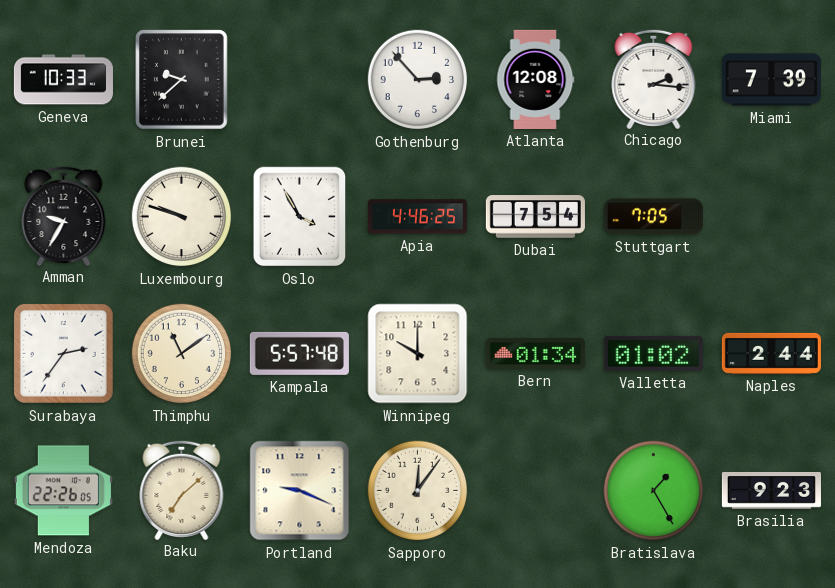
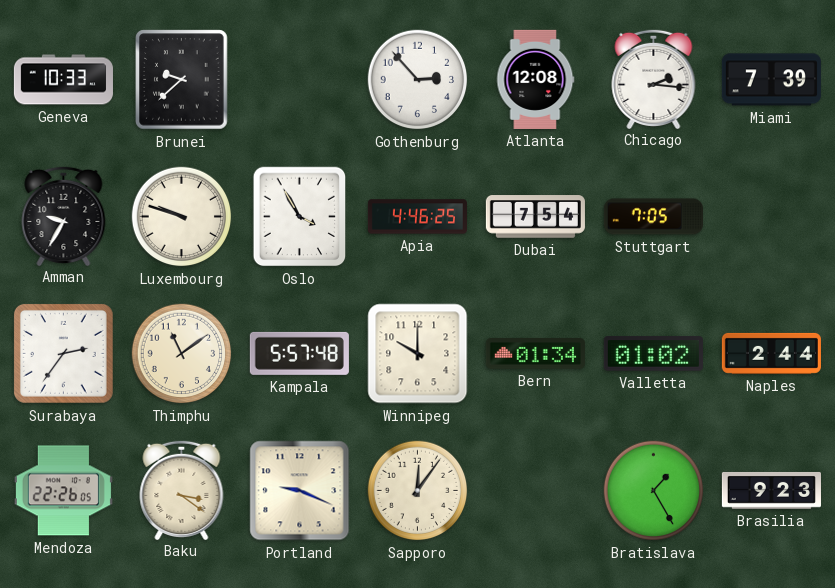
Baku: 7:08 -> 3:21
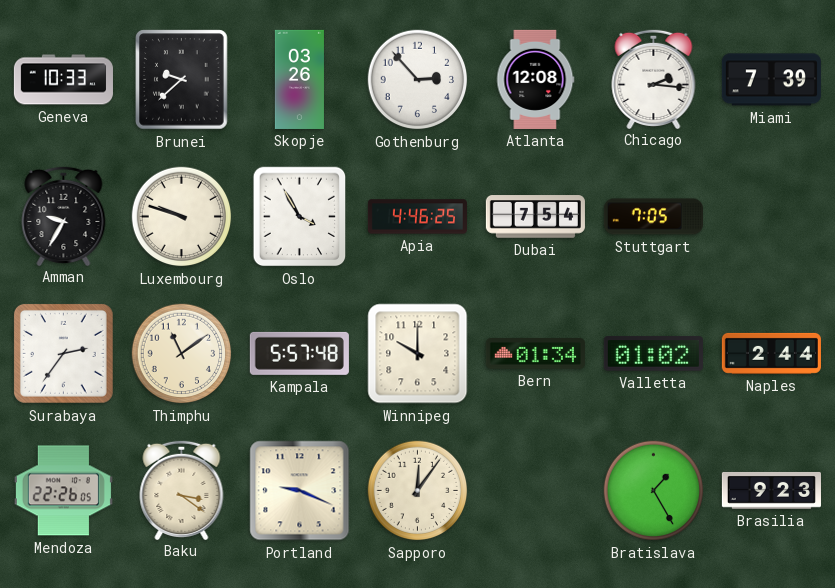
Skopje: none -> 03:26
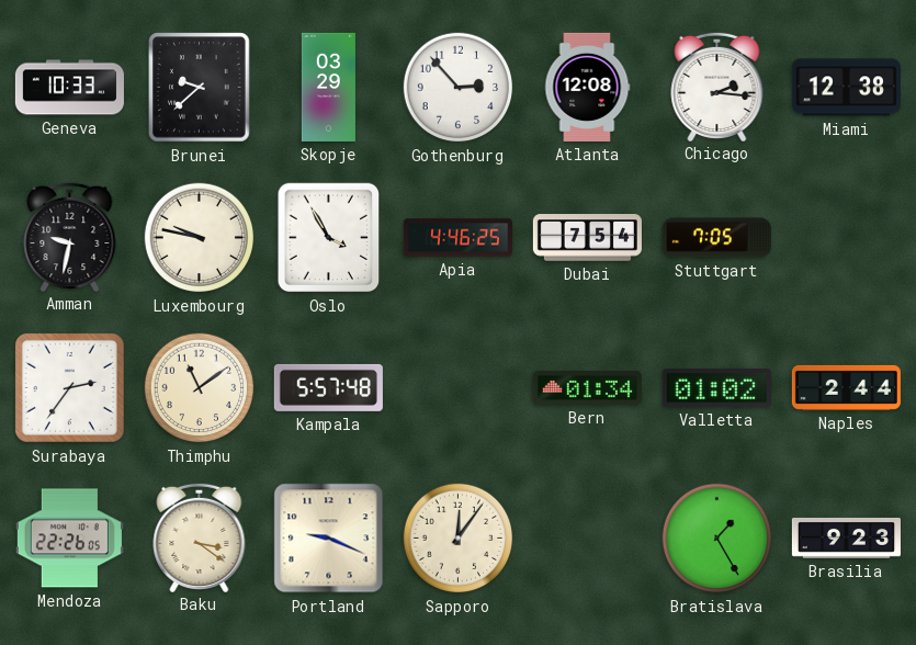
Skopje: 03:26 -> 03:29
Miami: 7:39 -> 12:38
Amman: 9:35 -> 9:32
Luxembourg: 9:48 -> 9:47
Winnipeg: 10:00 -> none
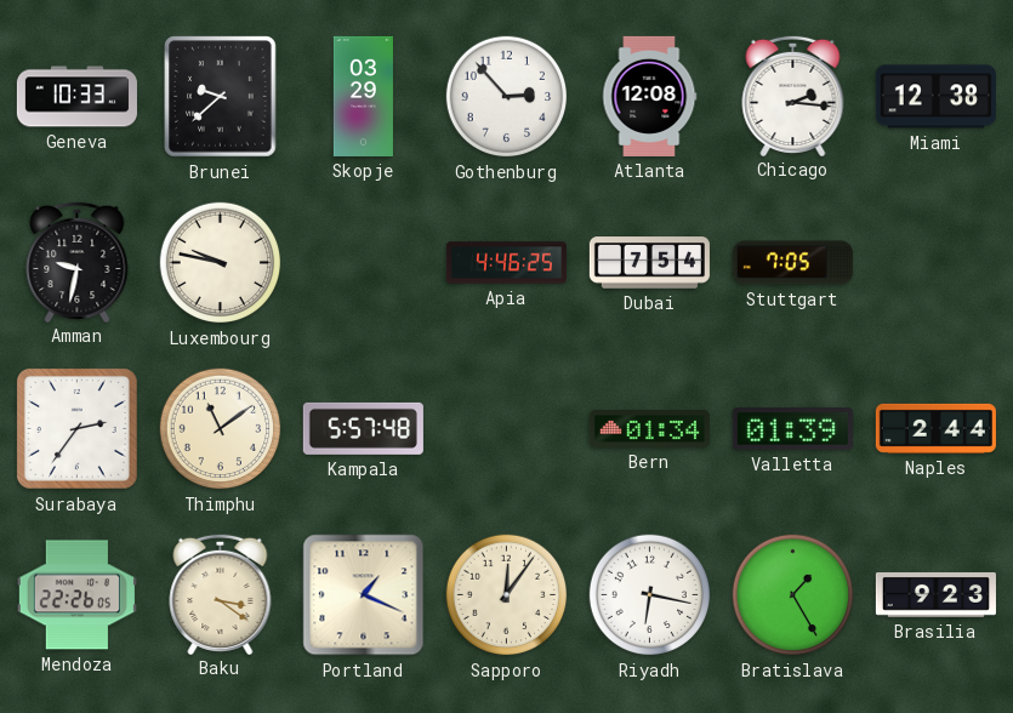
Oslo: 3:55 -> none
Valletta: 01:02 -> 01:39
Portland: 9:19 -> 1:19
Riyadh: none -> 6:17
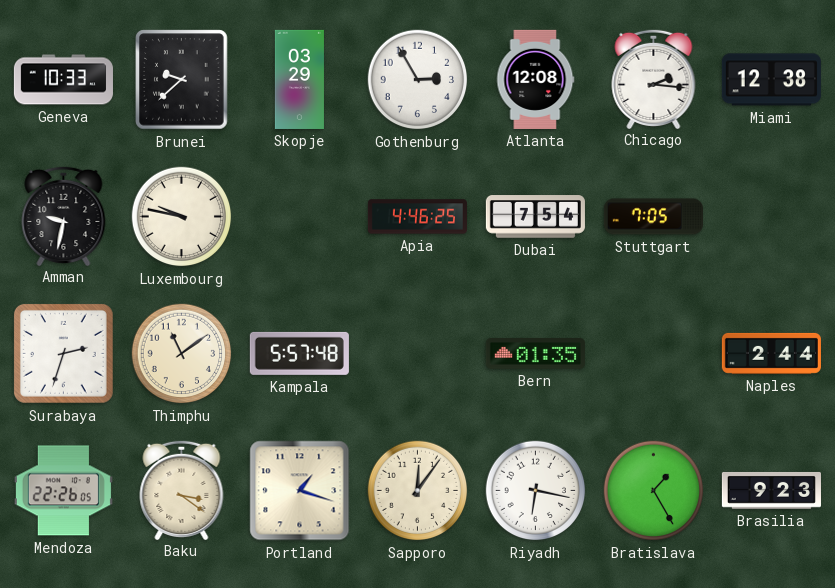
Gothenburg: 2:53 -> 2:55
Surabaya: 2:36 -> 2:33
Bern: 01:34 -> 01:35
Valletta: 01:39 -> none
Portland: 1:19 -> 1:18
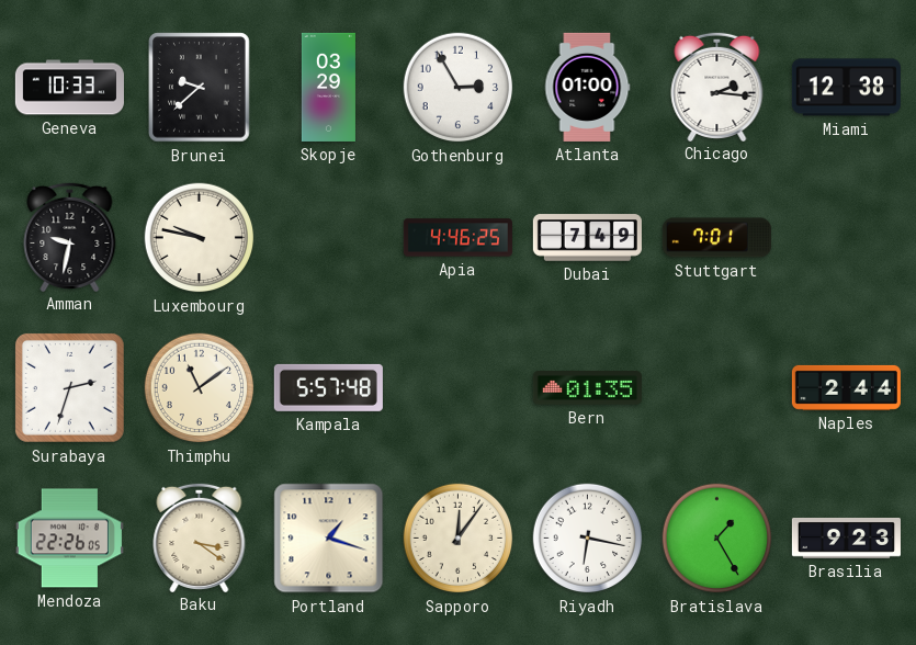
Atlanta: 12:08 -> 01:00
Dubai: 7:54 -> 7:49
Stuttgart: 7:05 -> 7:01
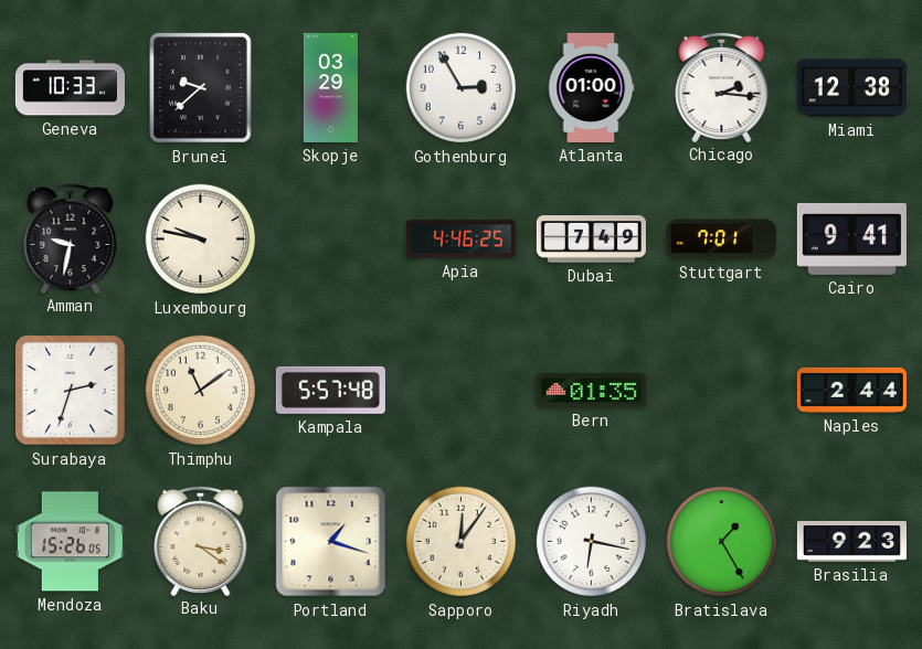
Cairo: none -> 9:41
Mendoza: 22:26 -> 15:26
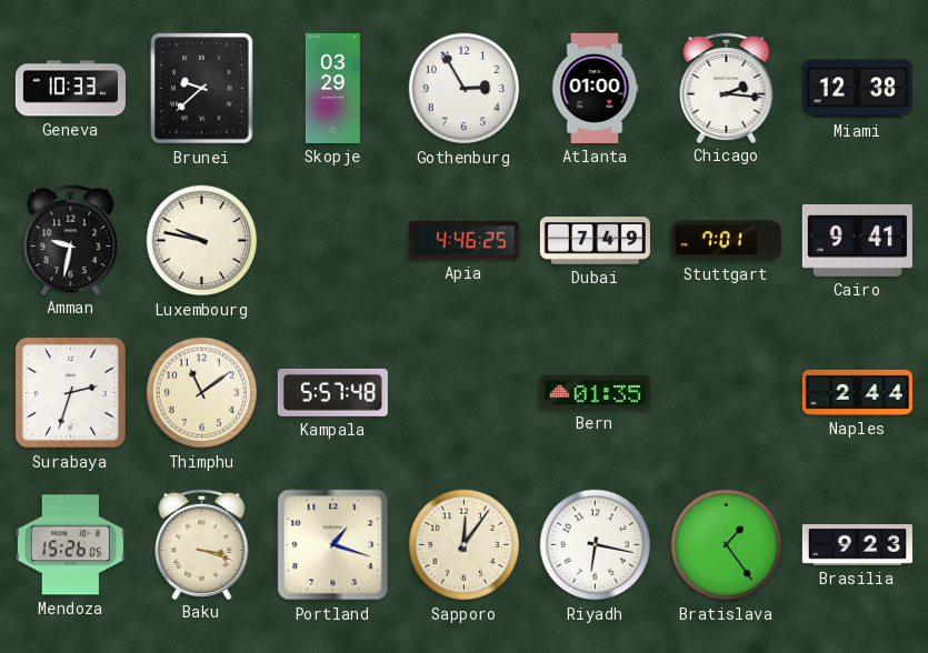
Baku: 3:21 -> 3:18
Bratislava: 1:25 -> 1:24
